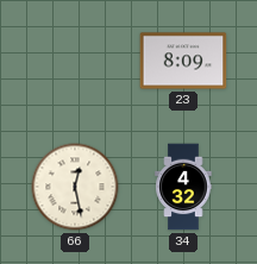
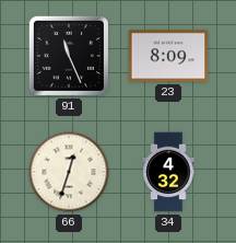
91: none -> 11:26
66: 12:28 -> 12:33
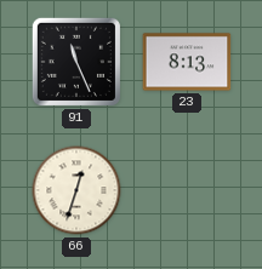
23: 8:09 -> 8:13
34: 4:32 -> none
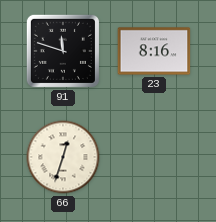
91: 11:26 -> 11:48
23: 8:13 -> 8:16
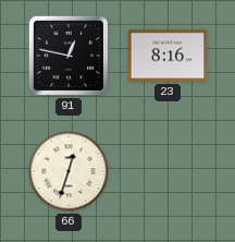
91: 11:48 -> 12:47
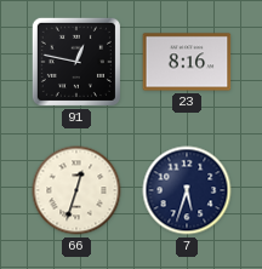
7: none -> 5:33
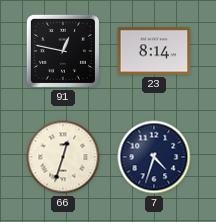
23: 8:16 -> 8:14
7: 5:33 -> 4:33
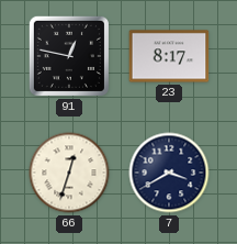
23: 8:14 -> 8:17
7: 4:33 -> 3:40
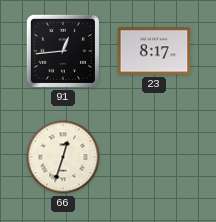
91: 12:47 -> 12:44
7: 3:40 -> none
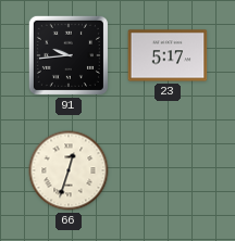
91: 12:44 -> 9:44
23: 8:17 -> 5:17
